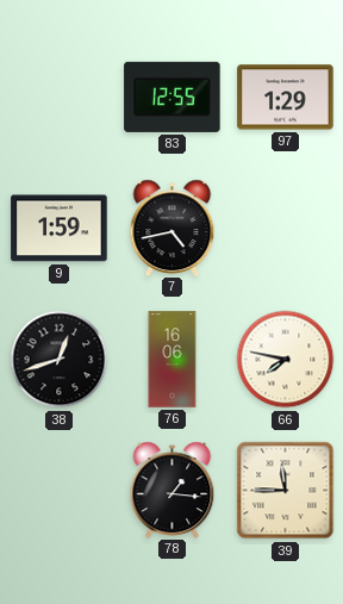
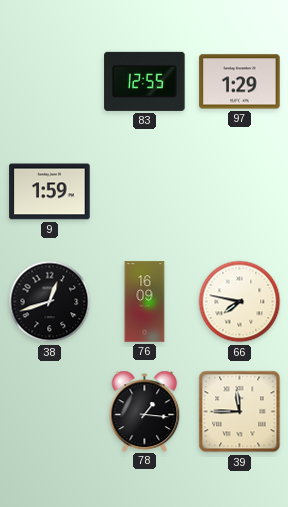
7: 4:43 -> none
76: 16:06 -> 16:09
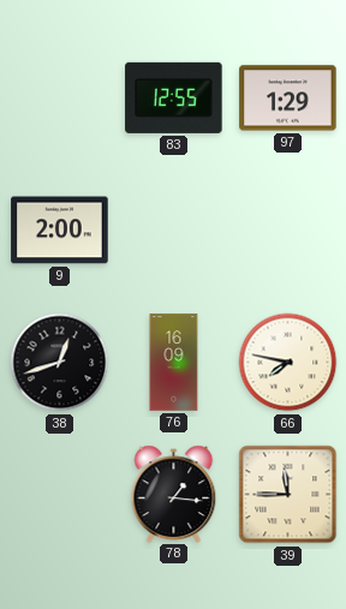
9: 1:59 -> 2:00
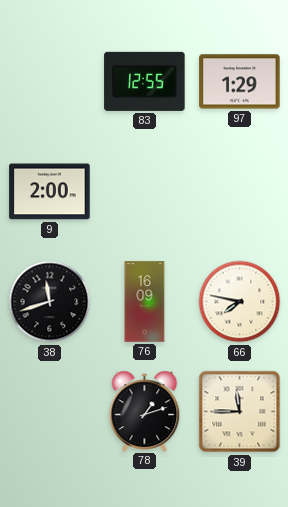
38: 12:42 -> 11:42
78: 1:16 -> 1:12
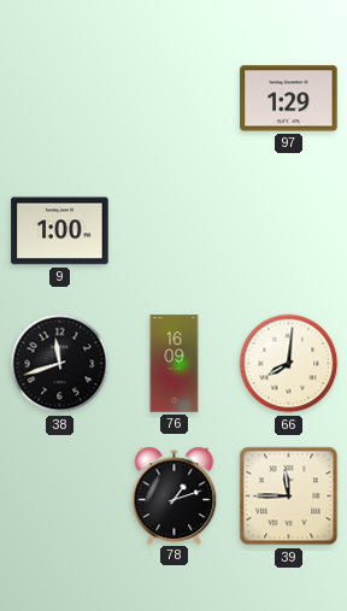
83: 12:55 -> none
9: 2:00 -> 1:00
66: 7:47 -> 8:01
